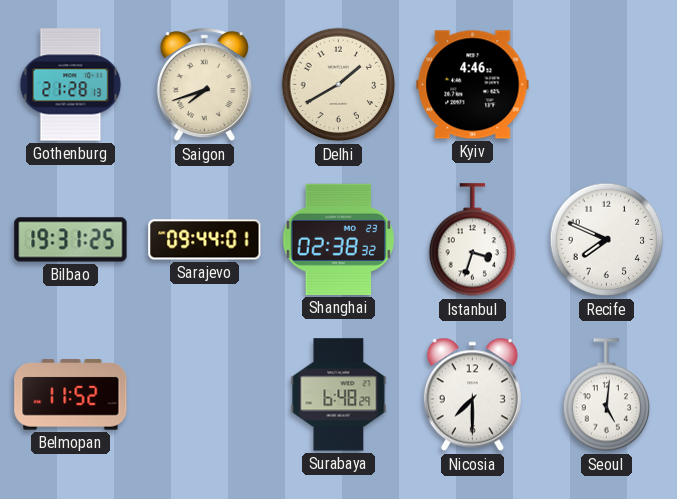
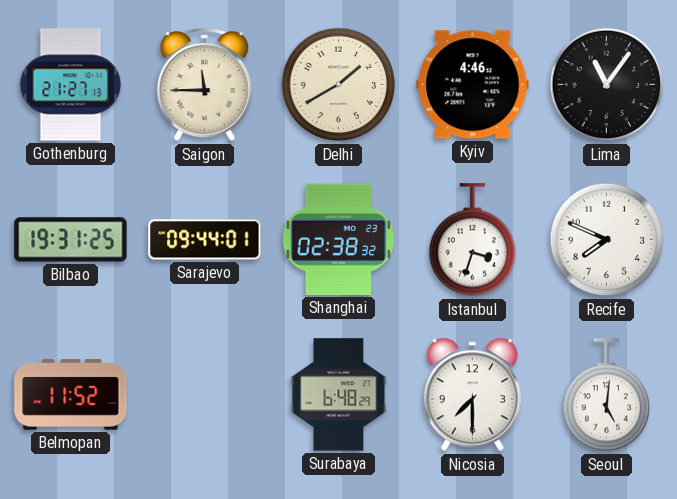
Gothenburg: 21:28 -> 21:27
Saigon: 7:42 -> 11:45
Lima: none -> 11:06
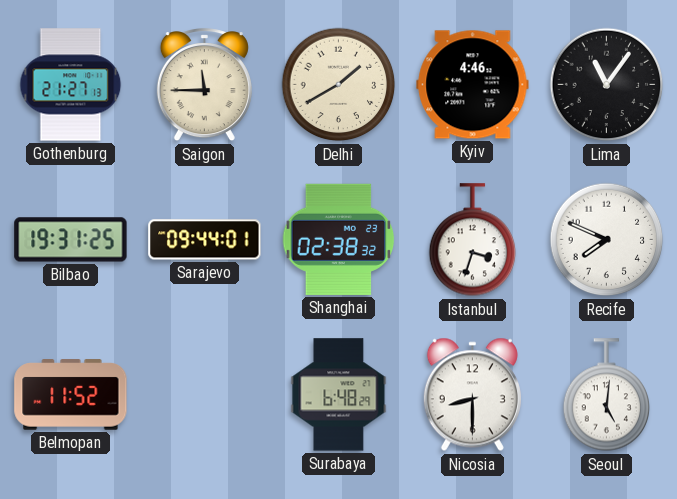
Nicosia: 7:30 -> 8:30
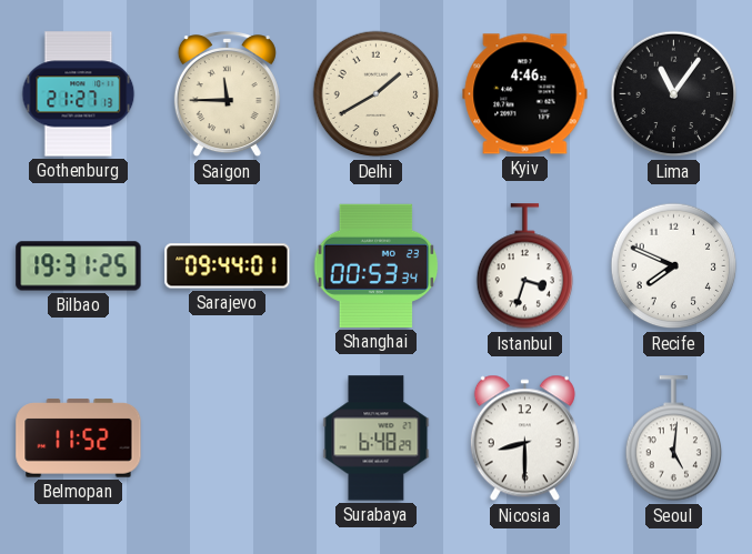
Shanghai: 02:38 -> 00:53
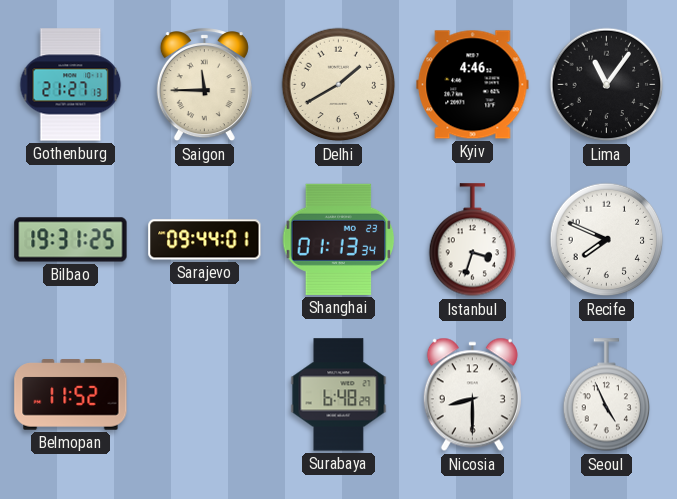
Shanghai: 00:53 -> 01:13
Seoul: 5:01 -> 4:56
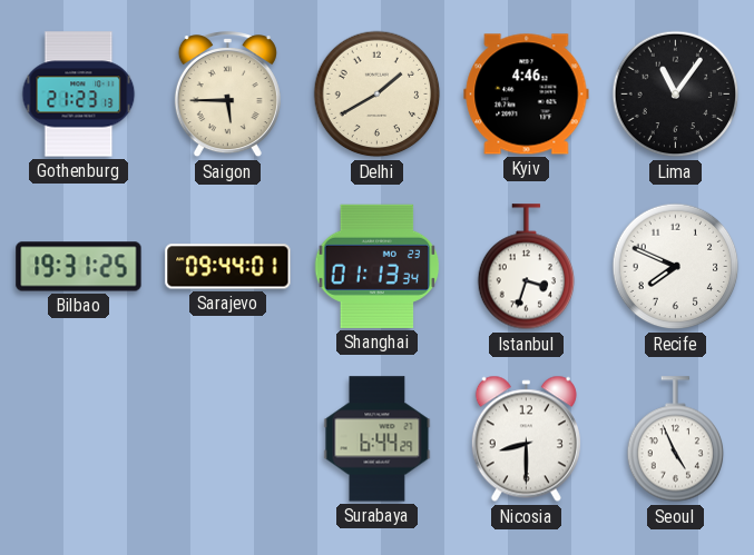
Gothenburg: 21:27 -> 21:23
Saigon: 11:45 -> 5:45
Belmopan: 11:52 -> none
Surabaya: 6:48 -> 6:44
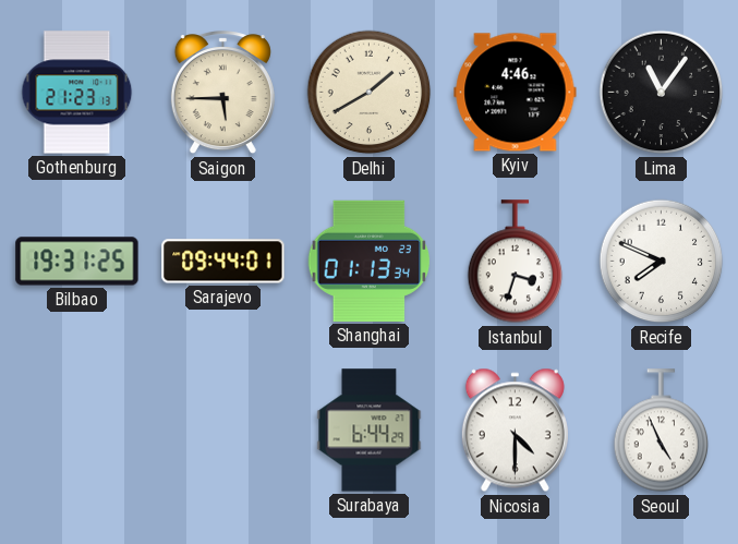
Nicosia: 8:30 -> 4:30
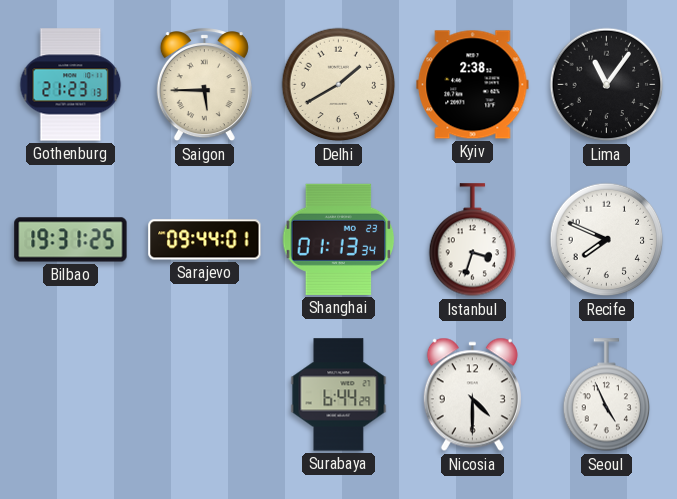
Kyiv: 4:46 -> 2:38
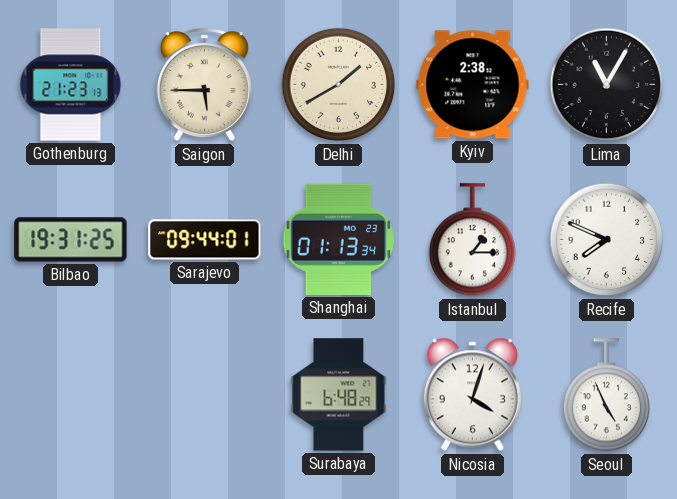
Lima: 11:06 -> 11:05
Istanbul: 3:33 -> 1:15
Surabaya: 6:44 -> 6:48
Nicosia: 4:30 -> 4:03
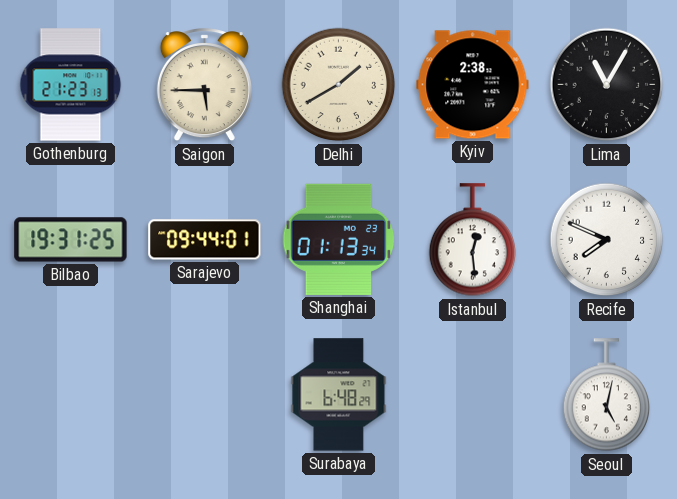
Istanbul: 1:15 -> 12:29
Nicosia: 4:03 -> none
Seoul: 4:56 -> 5:02
